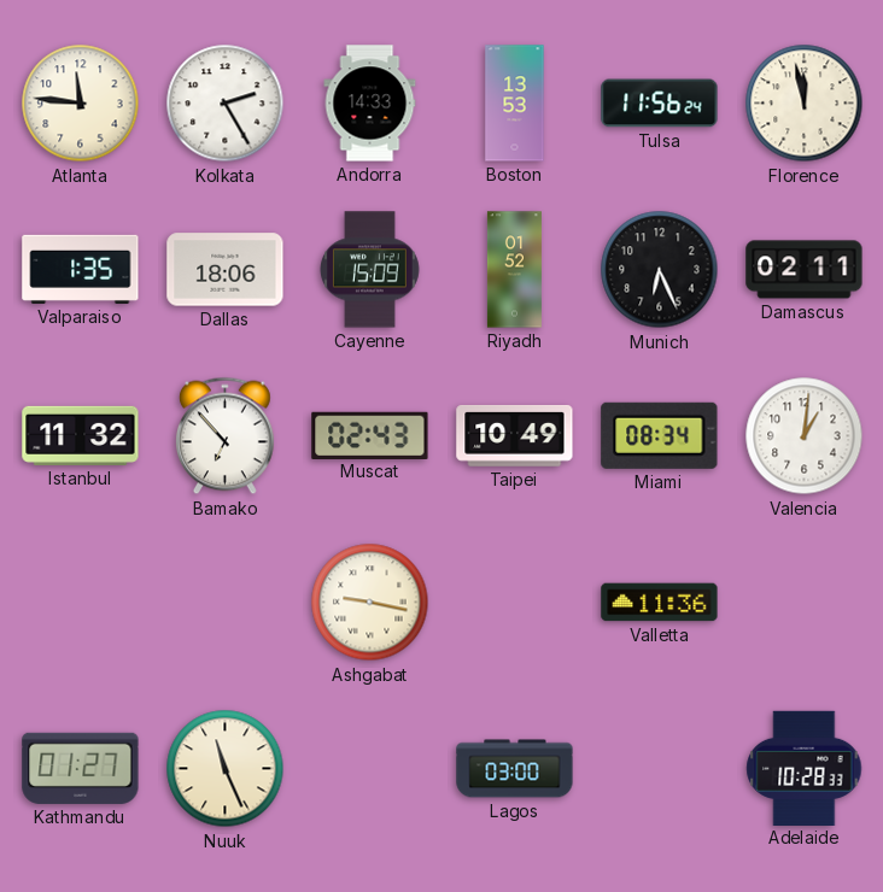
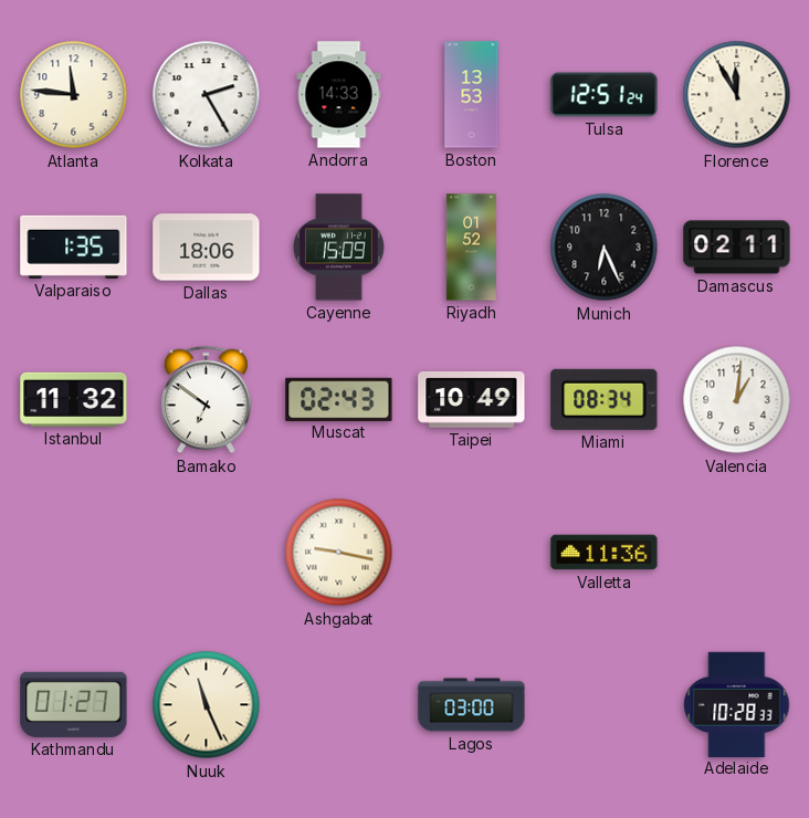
Tulsa: 11:56 -> 12:51
Florence: 11:58 -> 11:55
Bamako: 6:53 -> 6:51
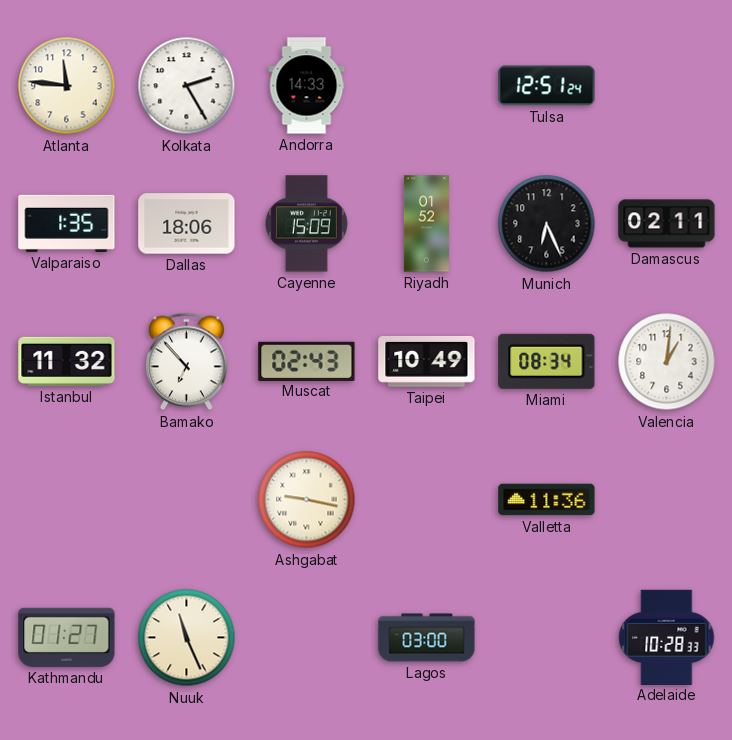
Boston: 13:53 -> none
Florence: 11:55 -> none
Bamako: 6:51 -> 6:53
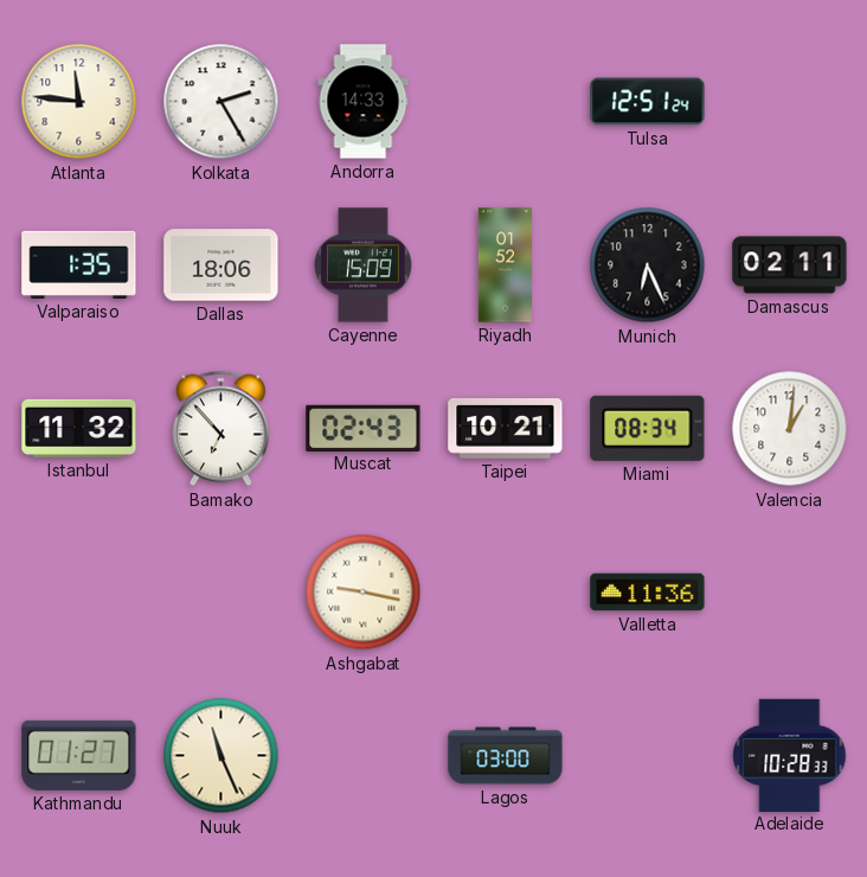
Taipei: 10:49 -> 10:21
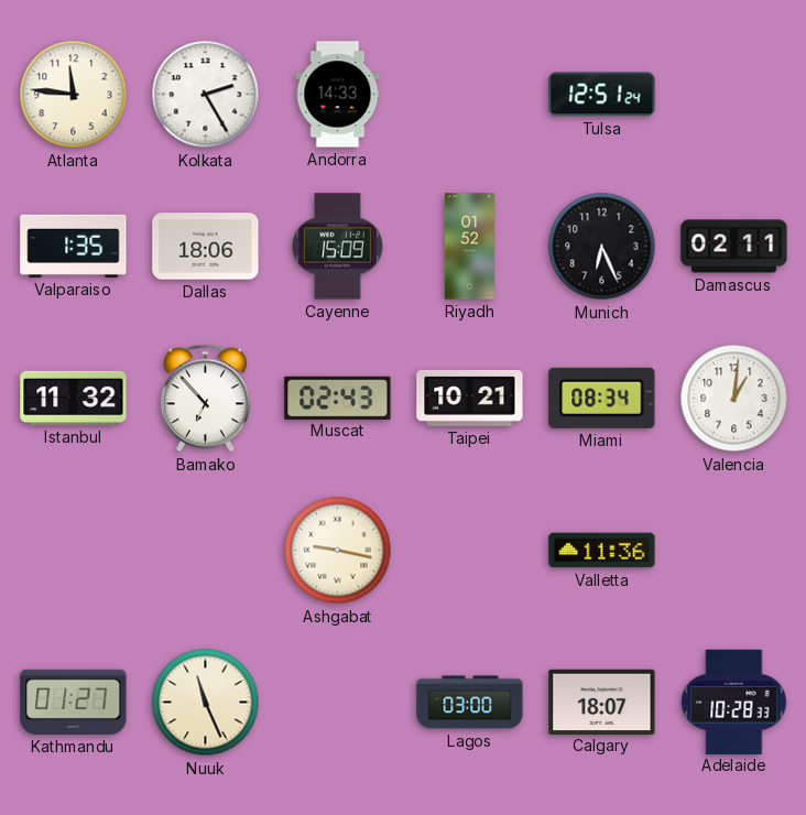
Calgary: none -> 18:07
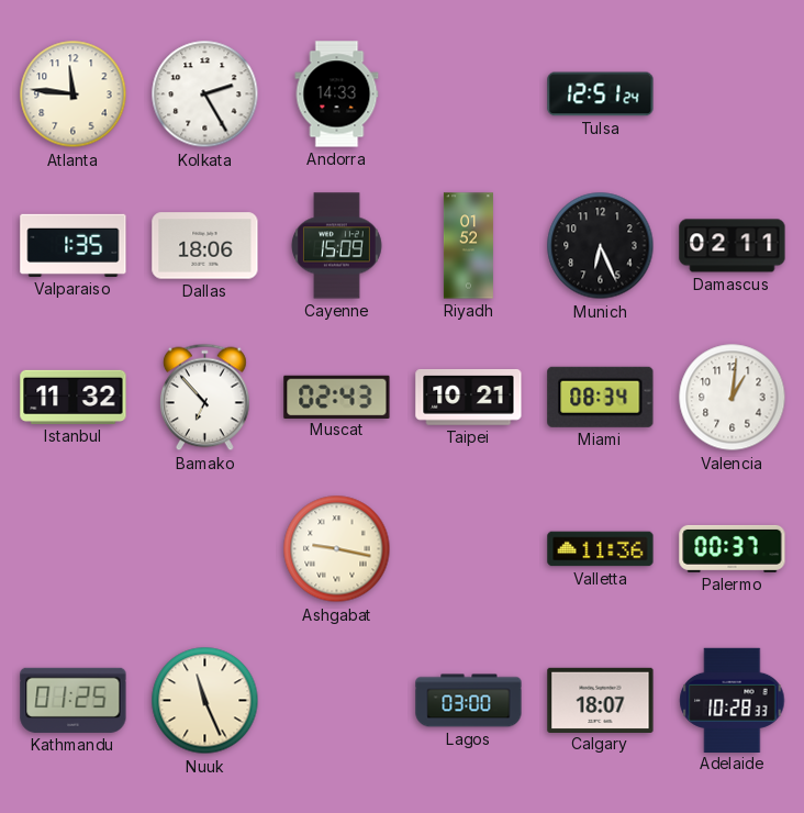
Palermo: none -> 00:37
Kathmandu: 01:27 -> 01:25
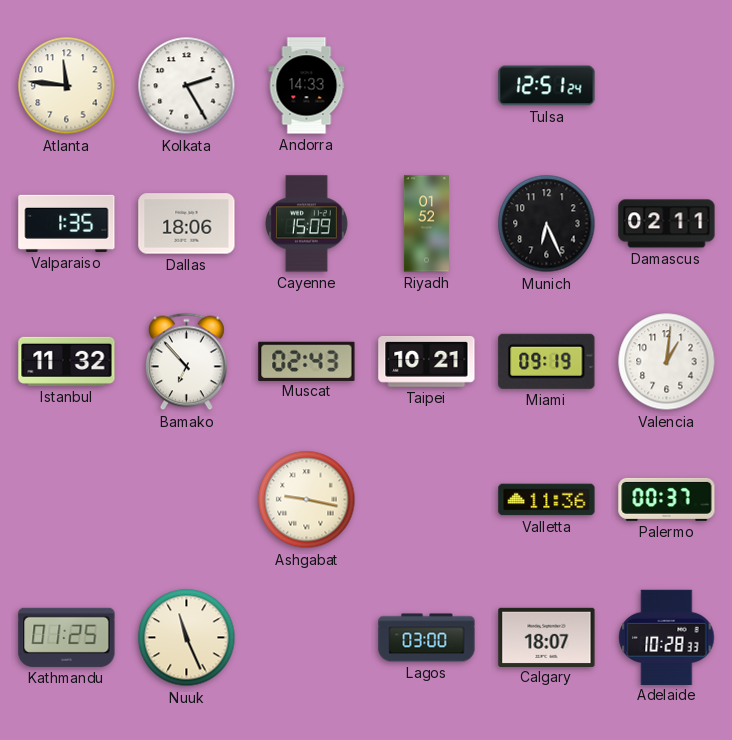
Miami: 08:34 -> 09:19
